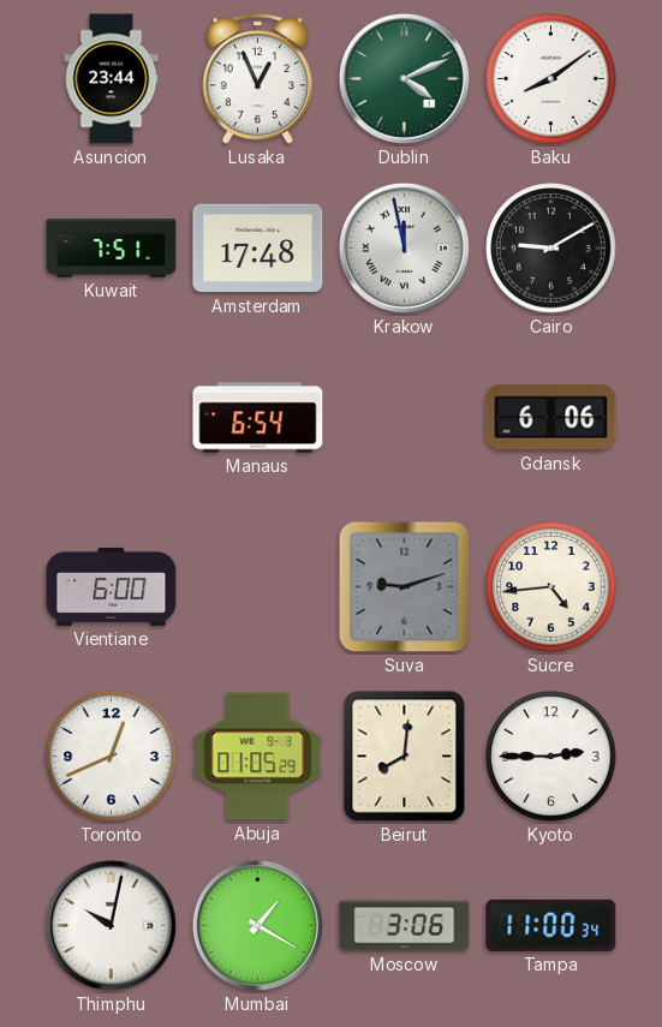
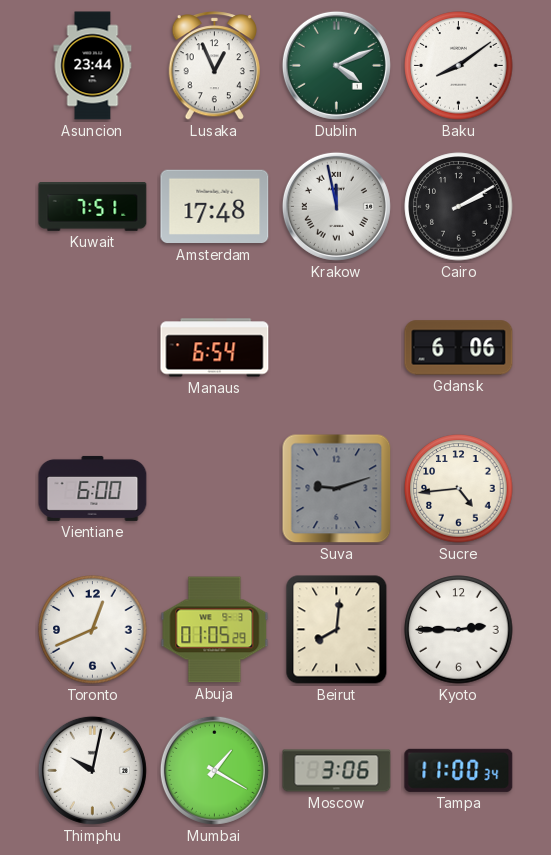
Cairo: 9:10 -> 2:10
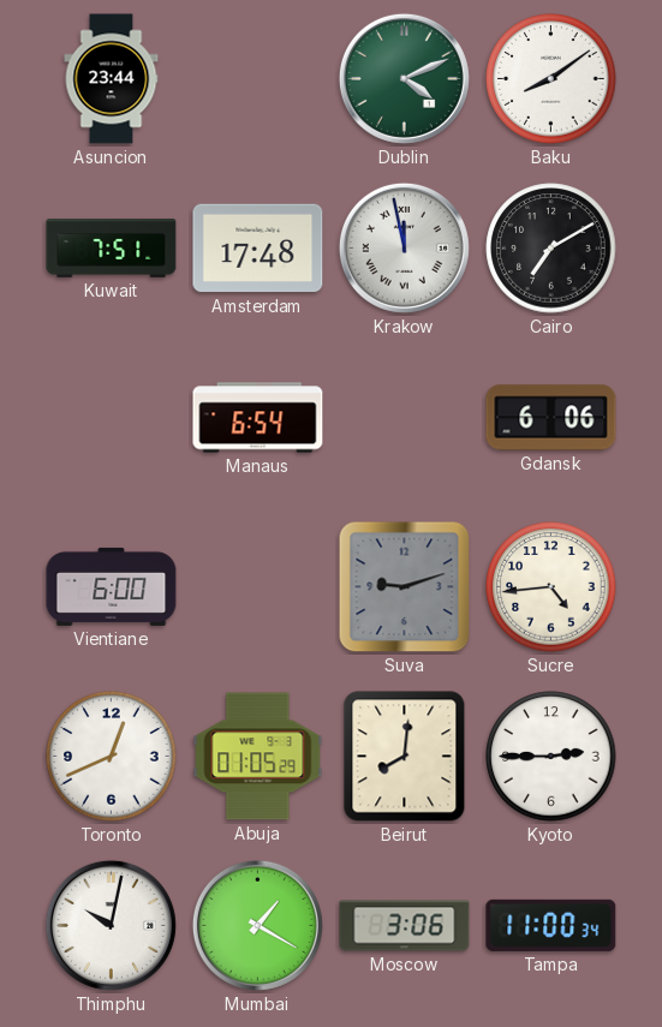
Lusaka: 12:56 -> none
Cairo: 2:10 -> 7:10
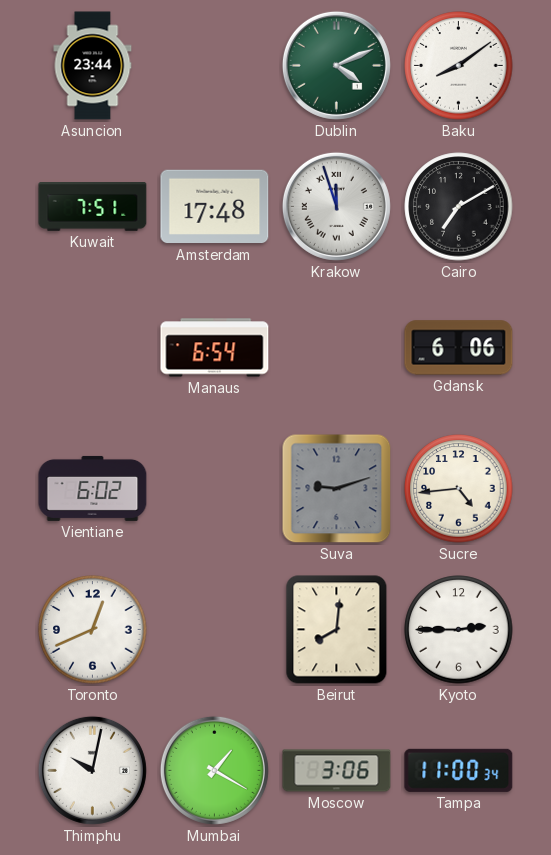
Krakow: 11:58 -> 11:57
Vientiane: 6:00 -> 6:02
Abuja: 01:05 -> none
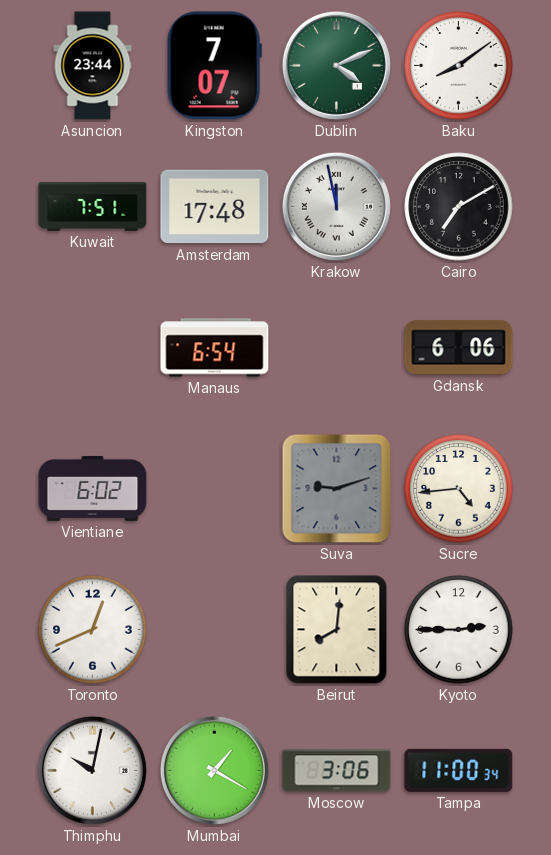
Kingston: none -> 7:07
Krakow: 11:57 -> 11:58
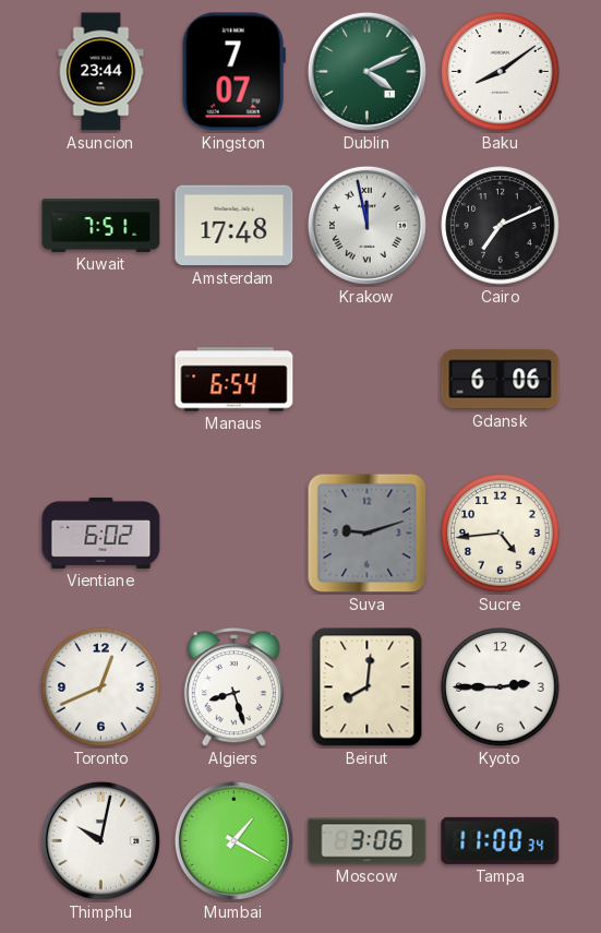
Cairo: 7:10 -> 7:11
Algiers: none -> 8:27
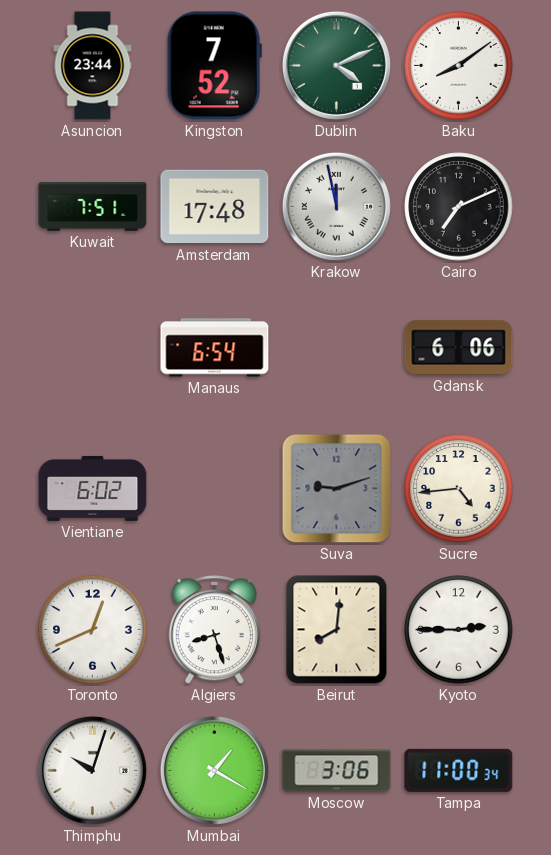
Kingston: 7:07 -> 7:52
Thimphu: 10:02 -> 10:03
